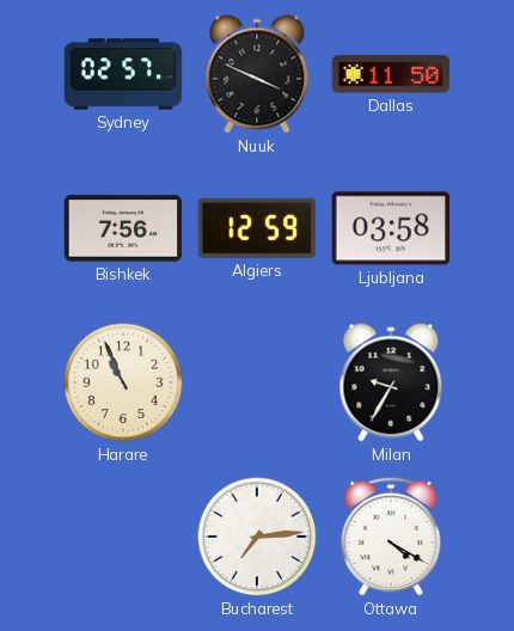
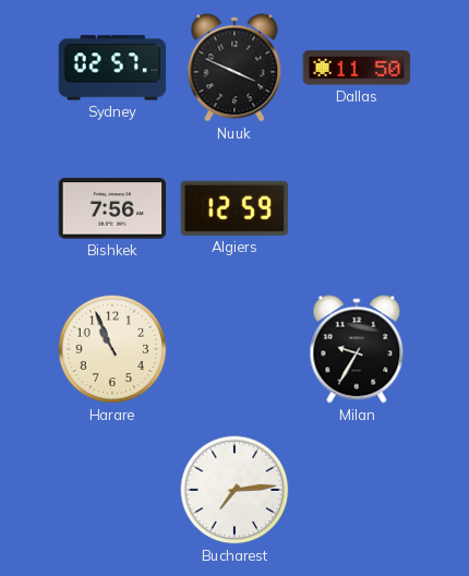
Ljubljana: 03:58 -> none
Ottawa: 4:20 -> none
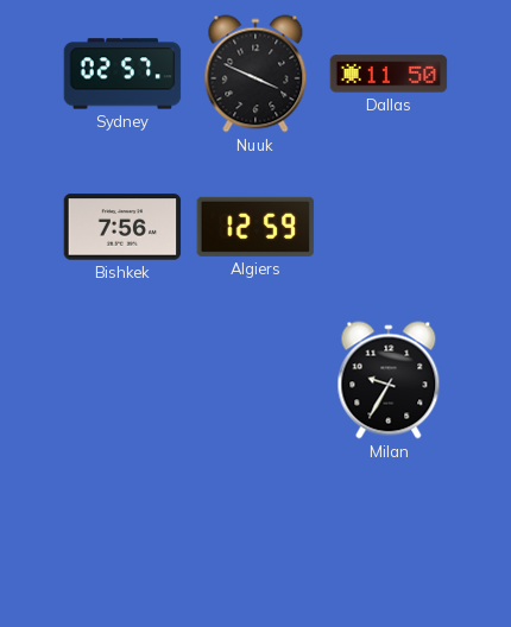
Harare: 10:56 -> none
Bucharest: 7:14 -> none
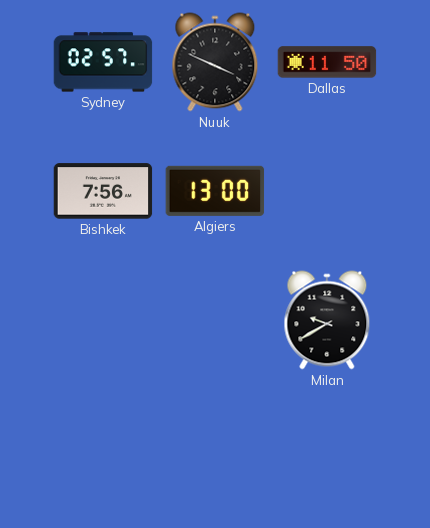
Algiers: 12:59 -> 13:00
Milan: 9:35 -> 9:40
